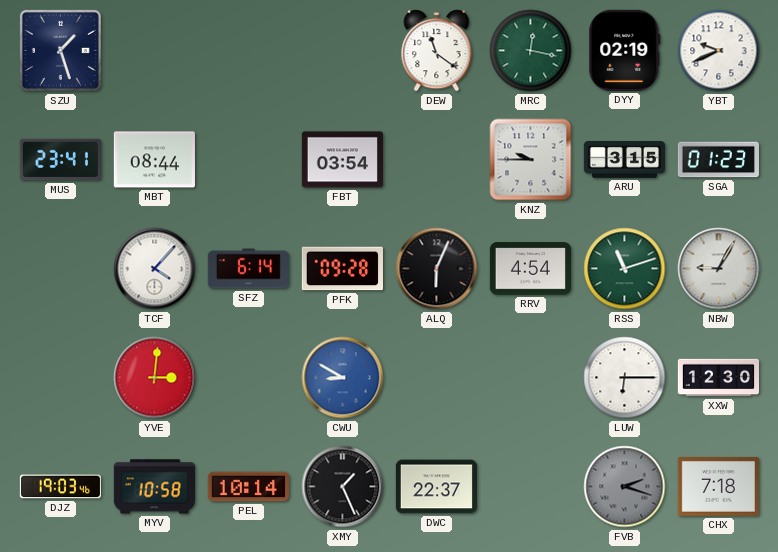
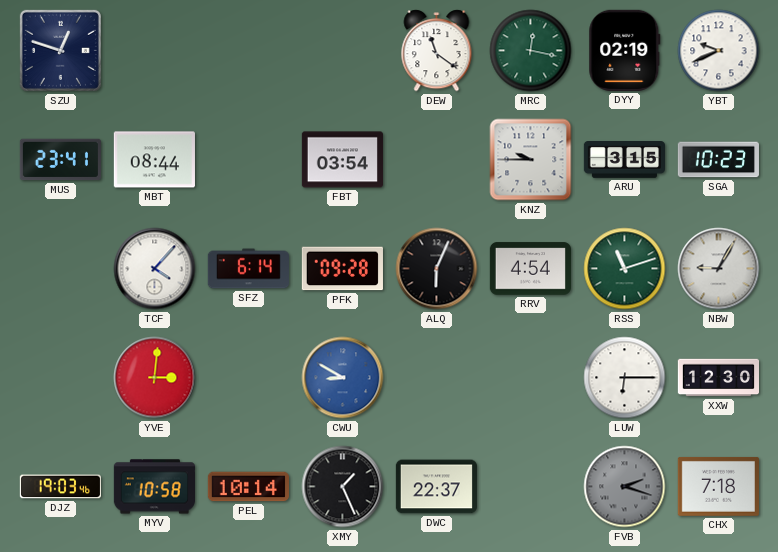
SZU: 1:27 -> 12:48
SGA: 01:23 -> 10:23
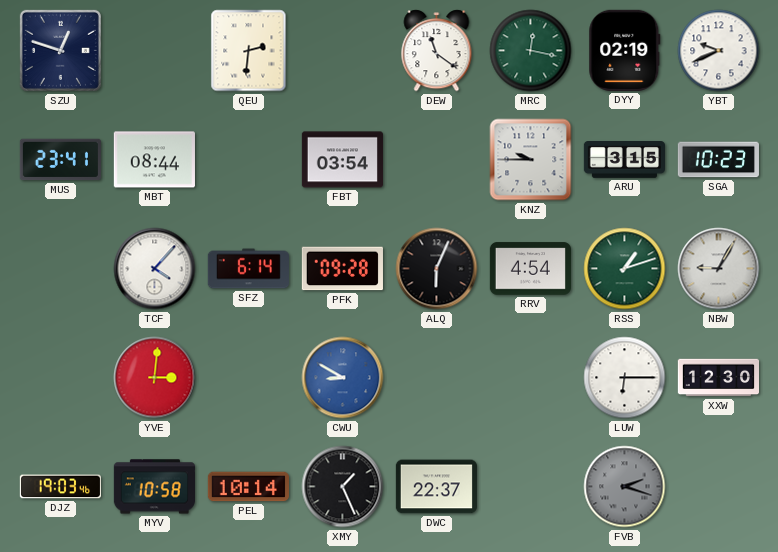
QEU: none -> 2:31
RSS: 11:12 -> 1:12
CHX: 7:18 -> none
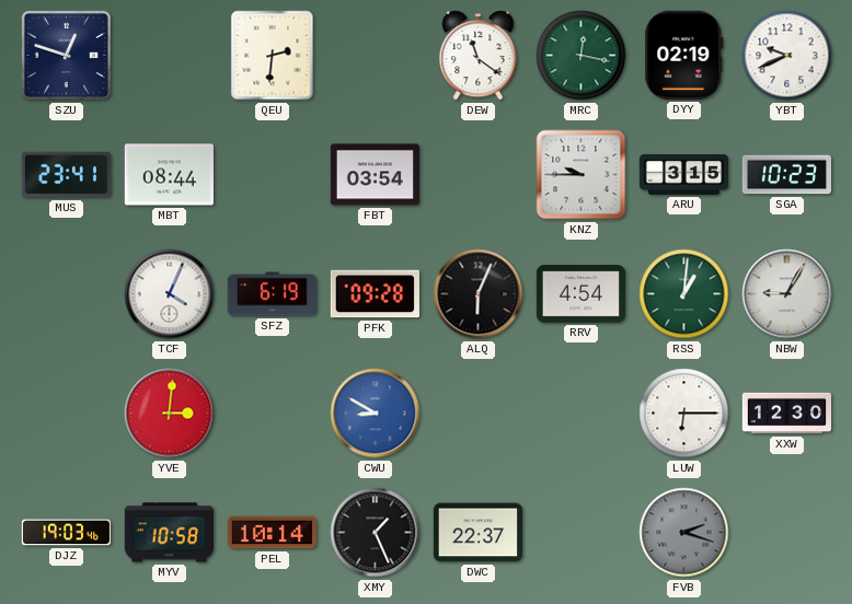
TCF: 4:07 -> 4:04
SFZ: 6:14 -> 6:19
RSS: 1:12 -> 1:01
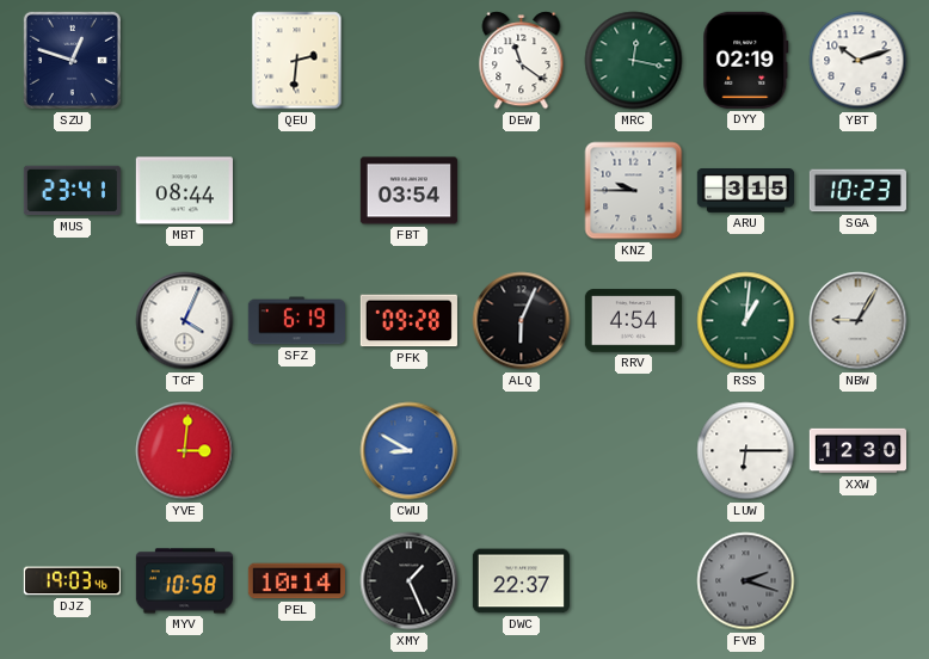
YBT: 9:41 -> 10:12
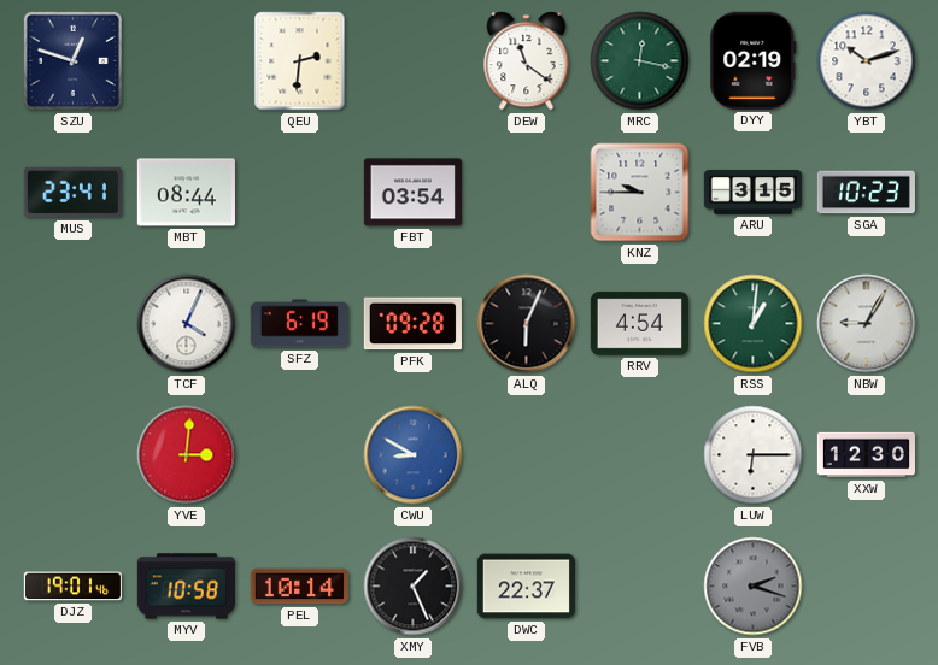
DJZ: 19:03 -> 19:01
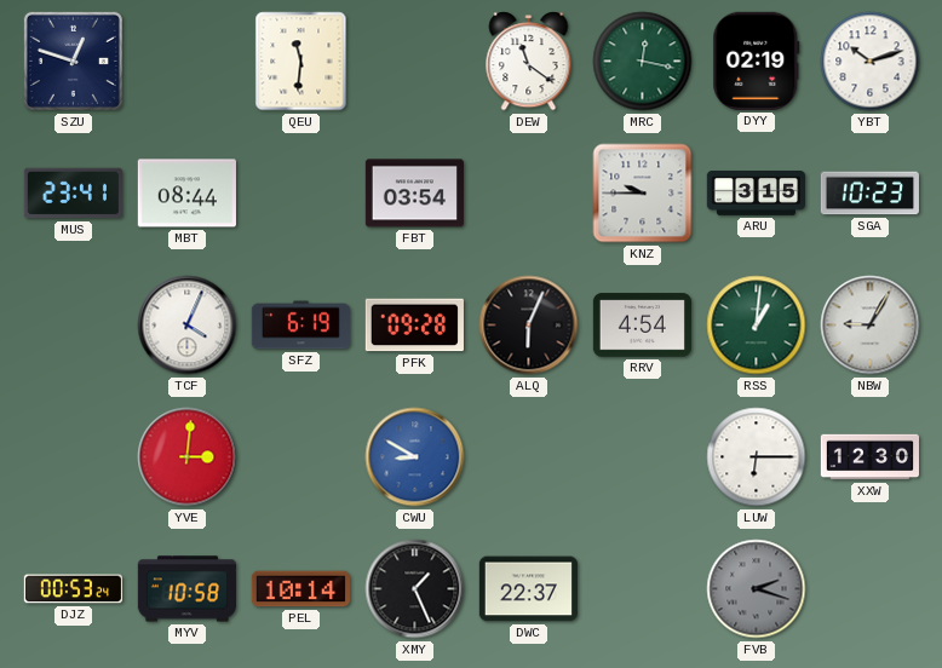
QEU: 2:31 -> 11:31
DJZ: 19:01 -> 00:53
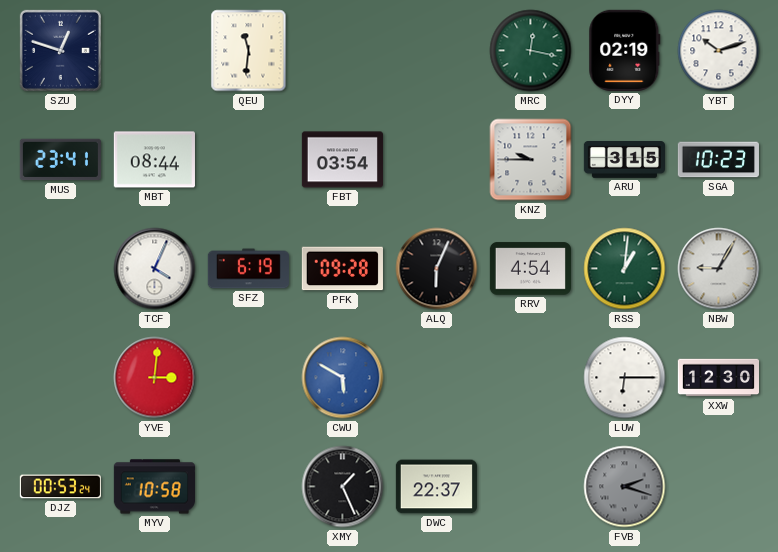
DEW: 11:21 -> none
CWU: 8:50 -> 5:50
PEL: 10:14 -> none
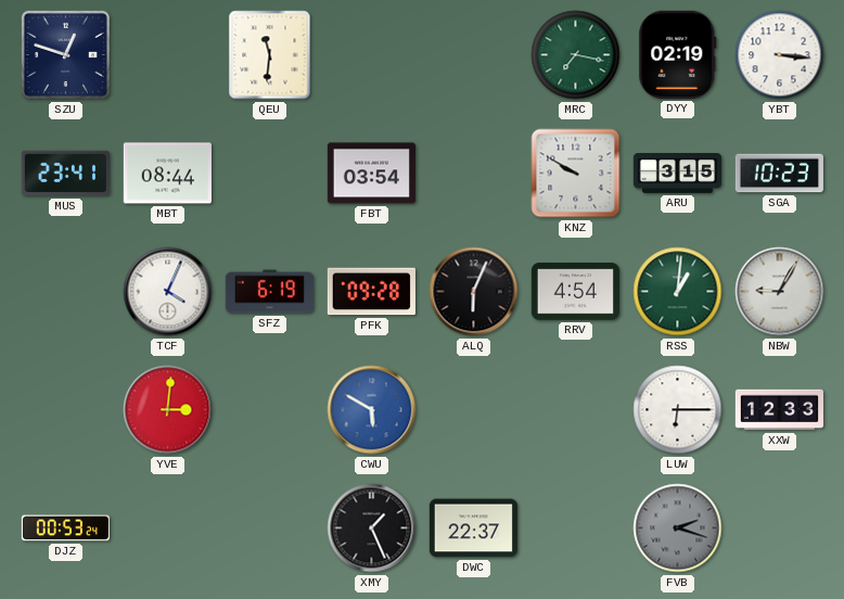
MRC: 12:17 -> 7:17
YBT: 10:12 -> 3:16
KNZ: 9:45 -> 9:50
XXW: 12:30 -> 12:33
MYV: 10:58 -> none
